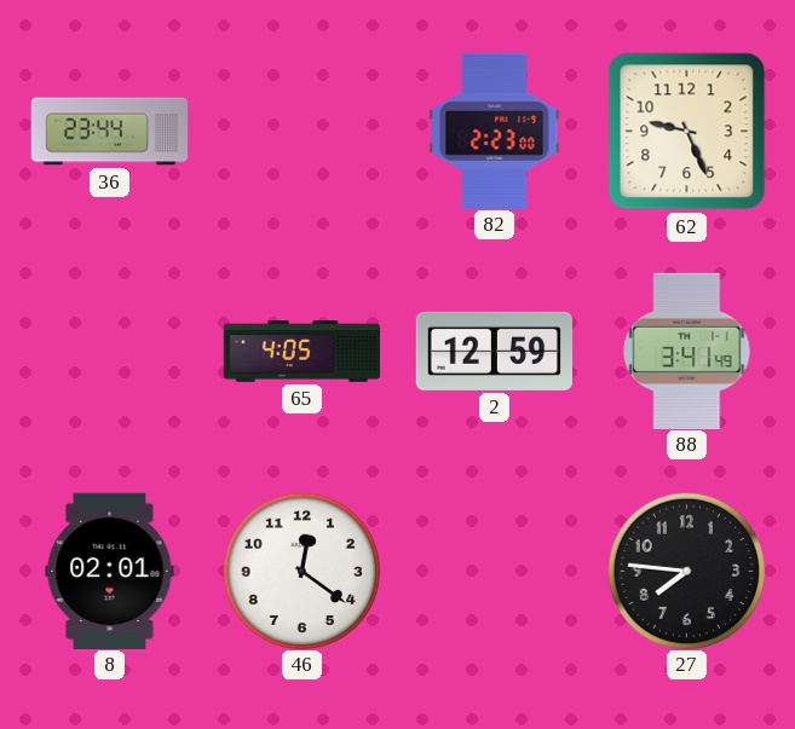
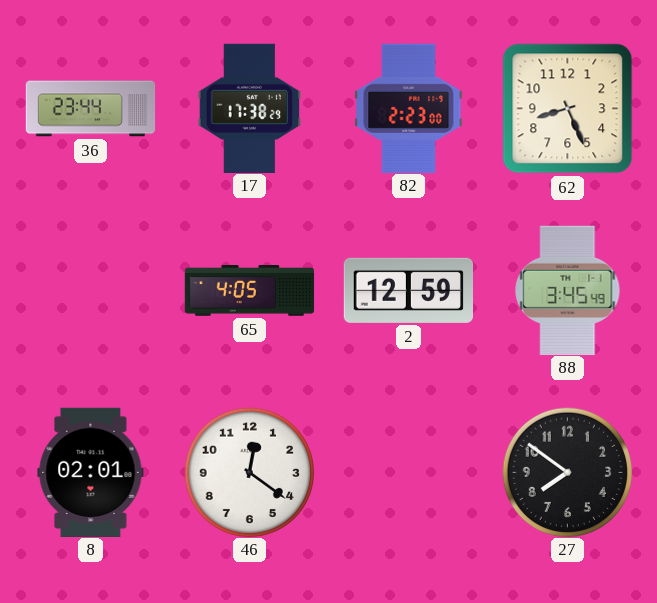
17: none -> 17:38
62: 9:26 -> 8:26
88: 3:41 -> 3:45
27: 7:46 -> 7:51
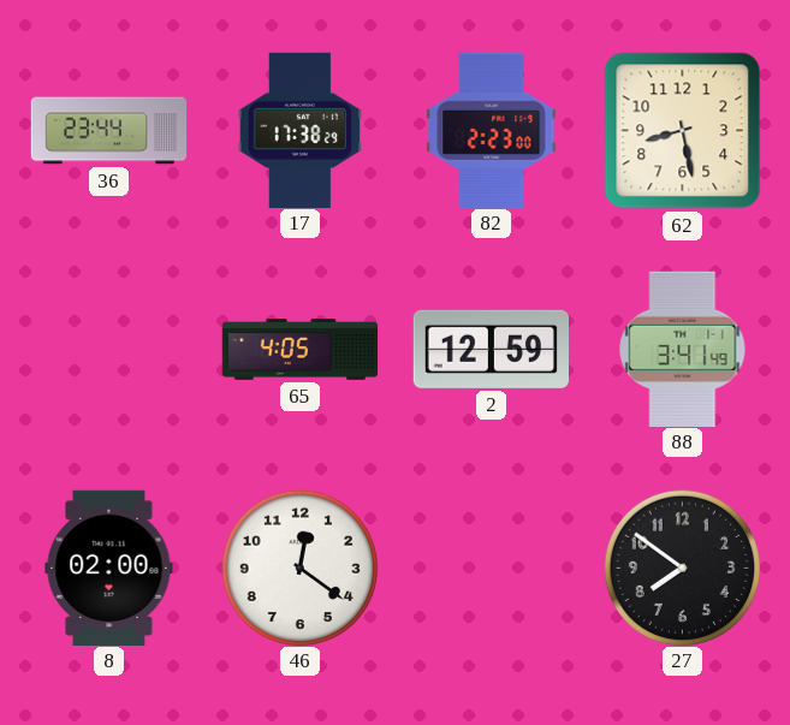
62: 8:26 -> 8:28
88: 3:45 -> 3:41
8: 02:01 -> 02:00
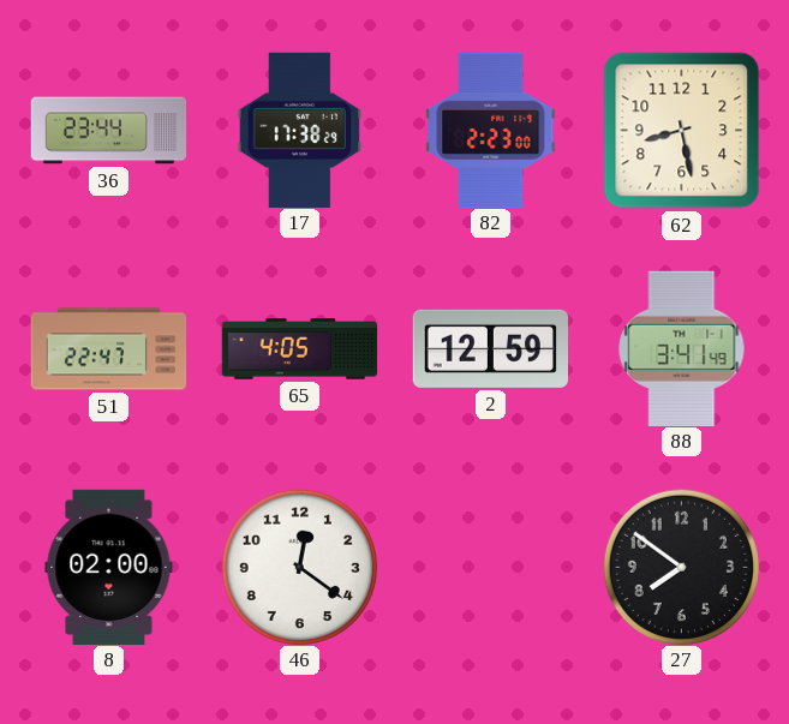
51: none -> 22:47
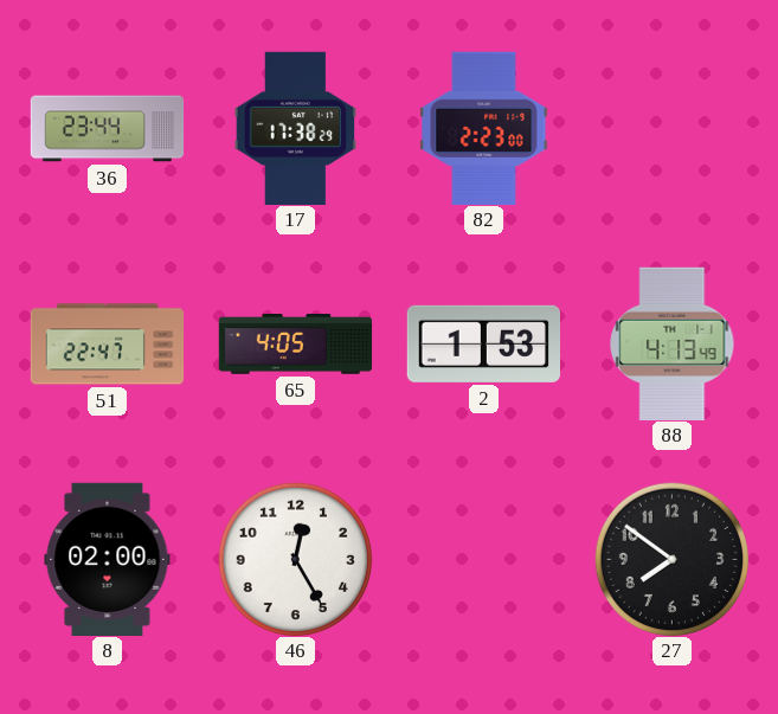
62: 8:28 -> none
2: 12:59 -> 1:53
88: 3:41 -> 4:13
46: 12:21 -> 12:25
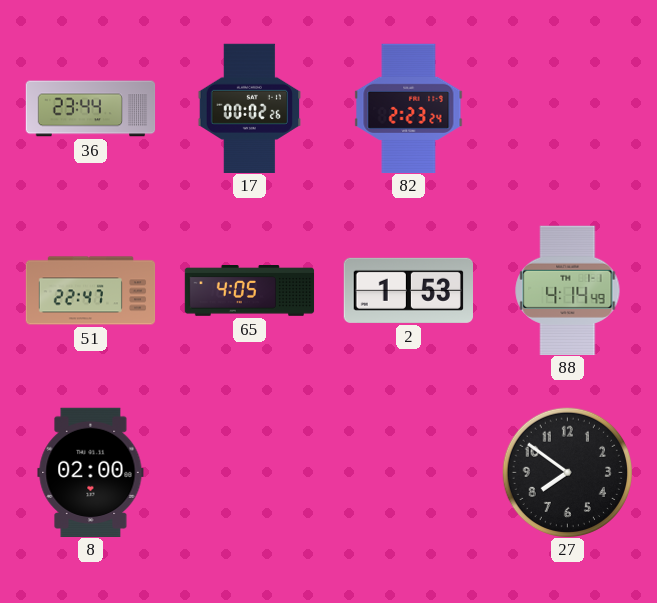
17: 17:38 -> 00:02
82: 2:23:00 -> 2:23:24
88: 4:13 -> 4:14
46: 12:25 -> none
